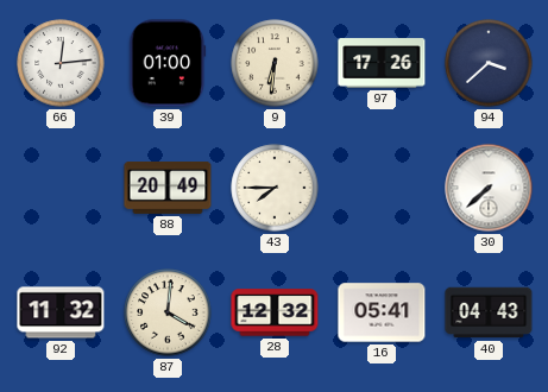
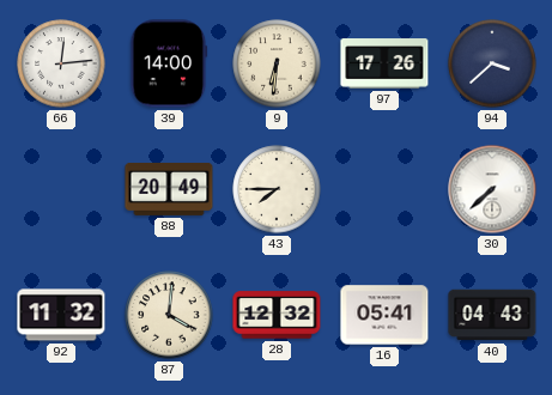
39: 01:00 -> 14:00
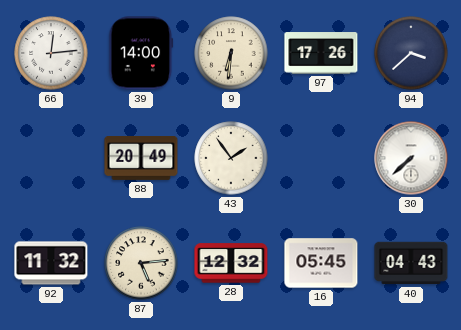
43: 7:45 -> 1:54
87: 4:01 -> 5:14
16: 05:41 -> 05:45
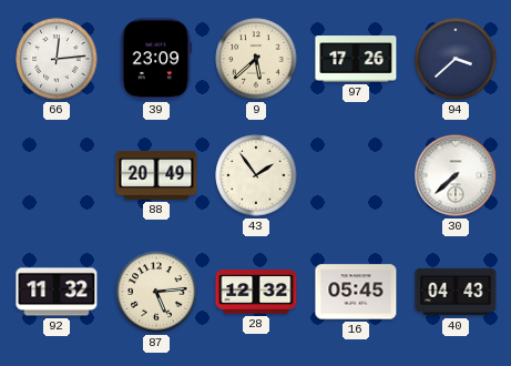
39: 14:00 -> 23:09
9: 6:31 -> 5:38
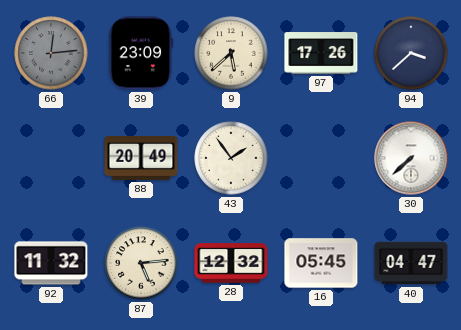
66 dial: white -> grey
40: 04:43 -> 04:47
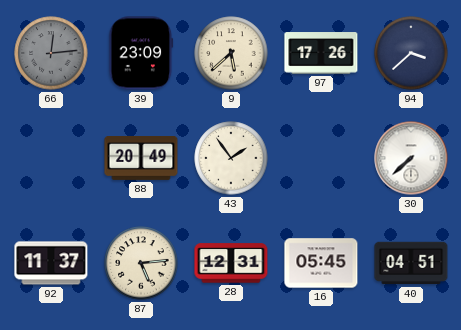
92: 11:32 -> 11:37
28: 12:32 -> 12:31
40: 04:47 -> 04:51
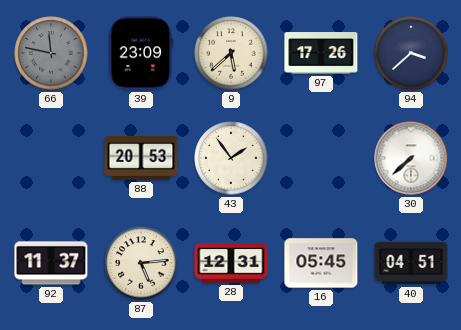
66: 12:14 -> 11:47
88: 20:49 -> 20:53
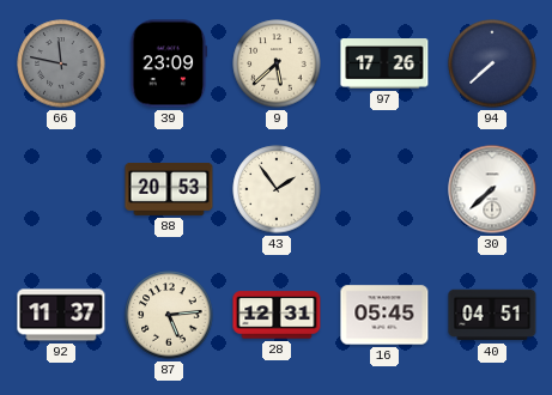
94: 3:38 -> 7:38
